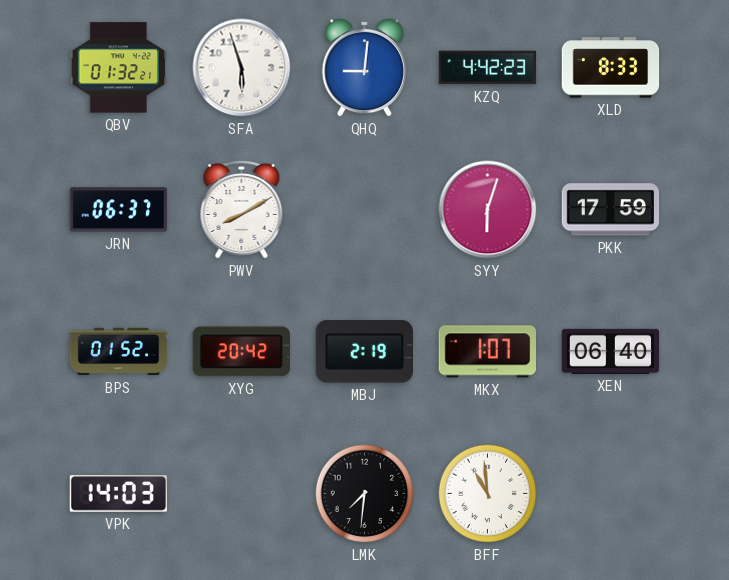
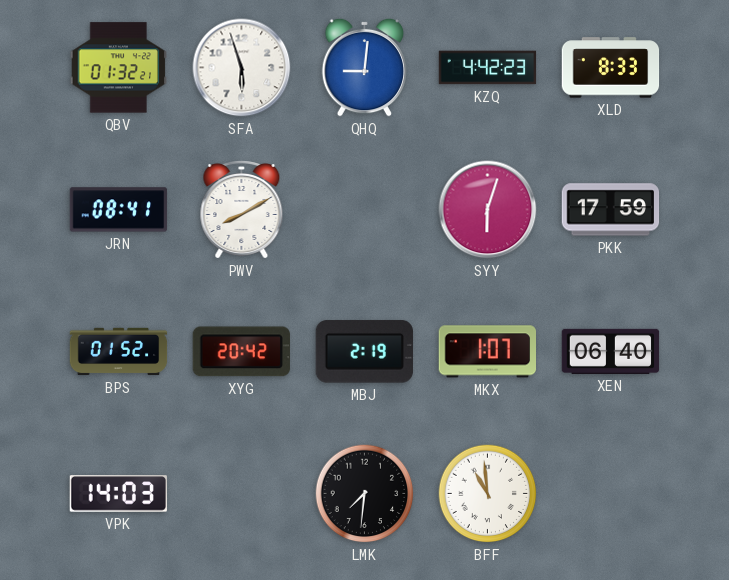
JRN: 06:37 -> 08:41
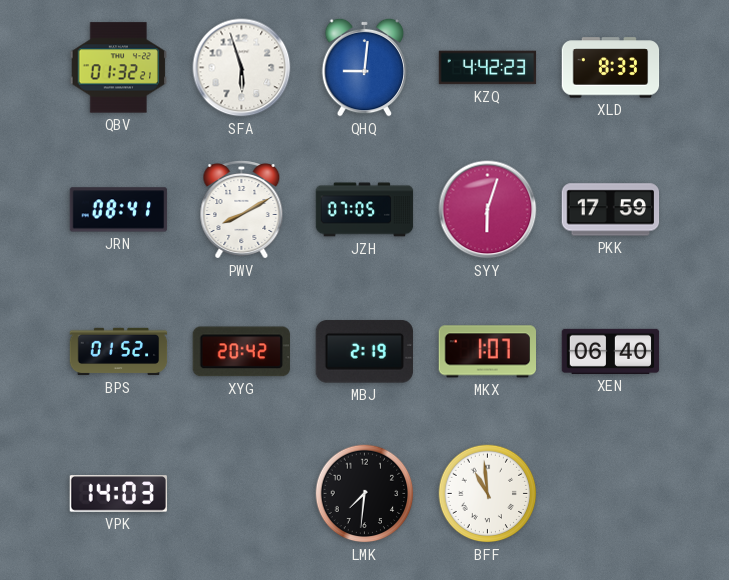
JZH: none -> 07:05
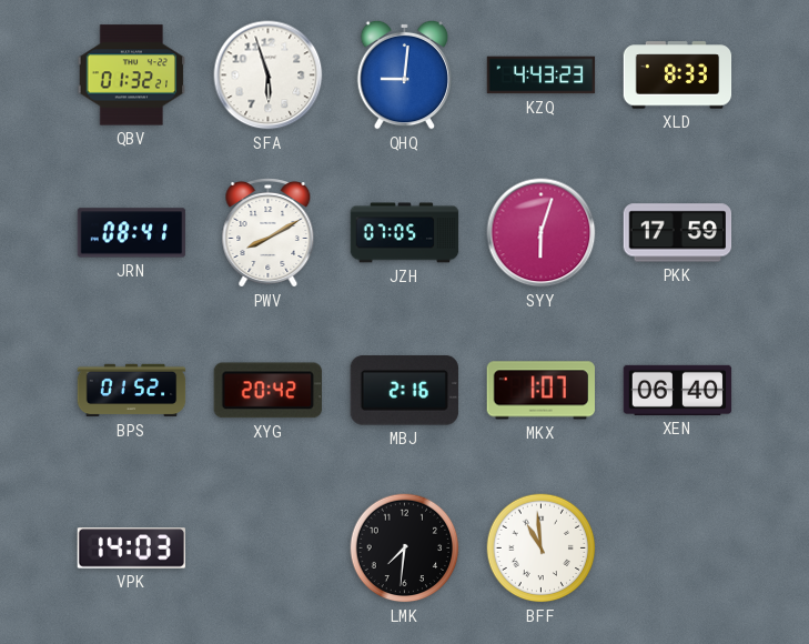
KZQ: 4:42 -> 4:43
MBJ: 2:19 -> 2:16
